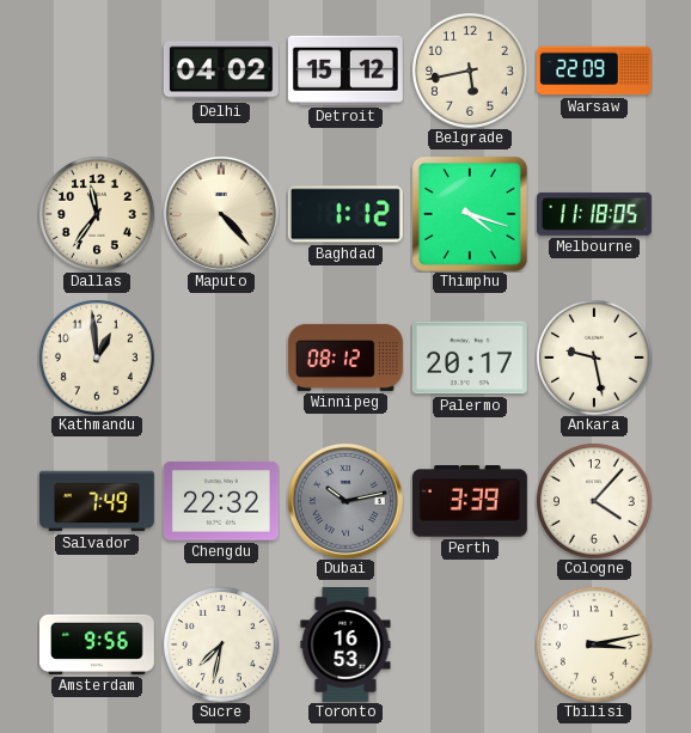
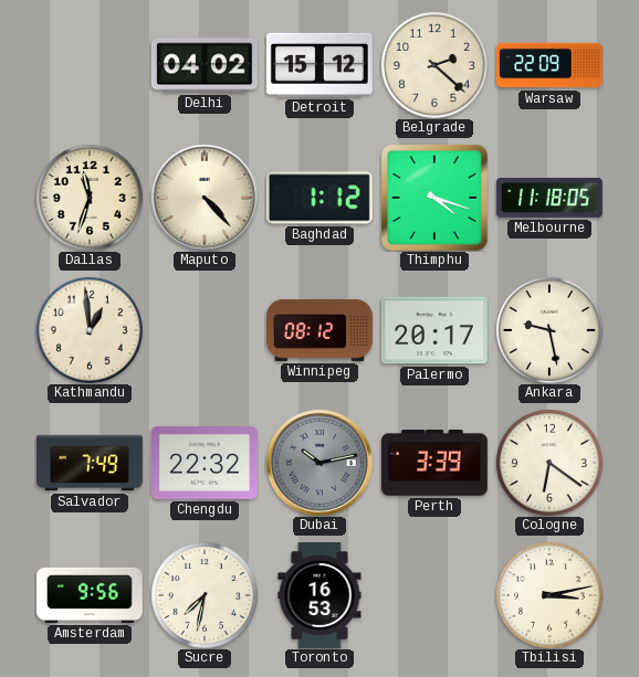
Belgrade: 5:43 -> 2:22
Dallas: 11:36 -> 11:33
Cologne: 4:07 -> 6:21
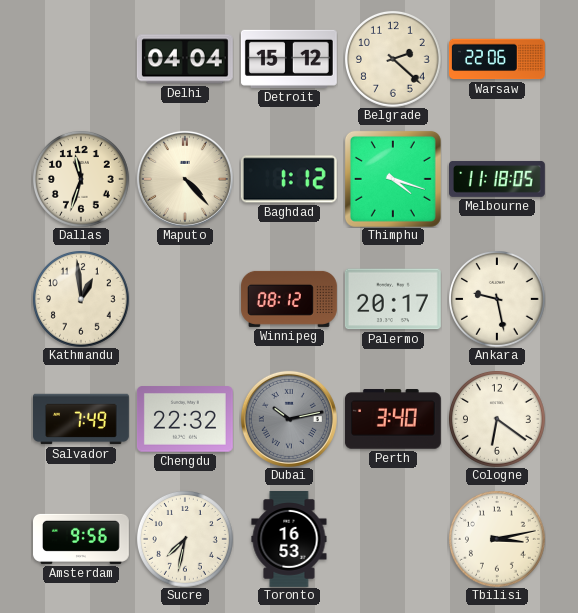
Delhi: 04:02 -> 04:04
Warsaw: 22:09 -> 22:06
Perth: 3:39 -> 3:40
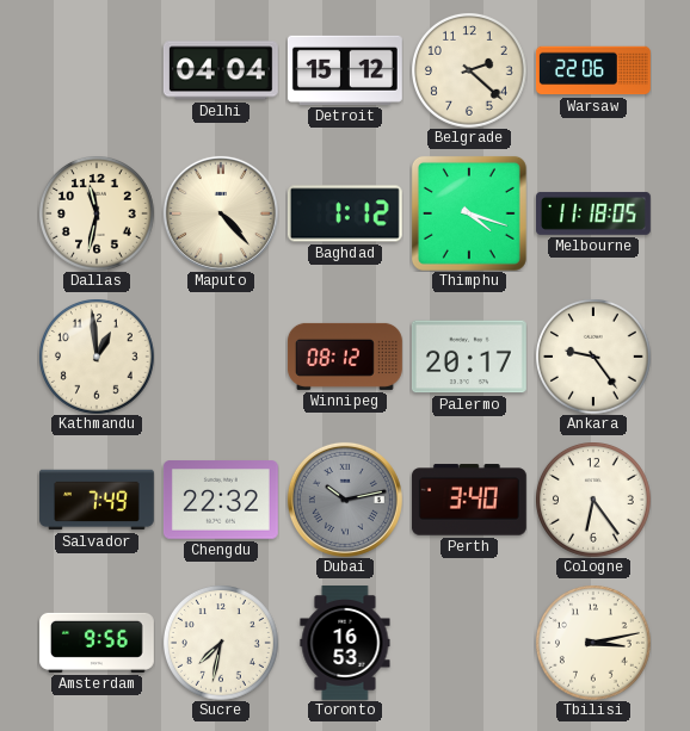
Dallas: 11:33 -> 11:32
Ankara: 9:28 -> 9:24
Cologne: 6:21 -> 6:24
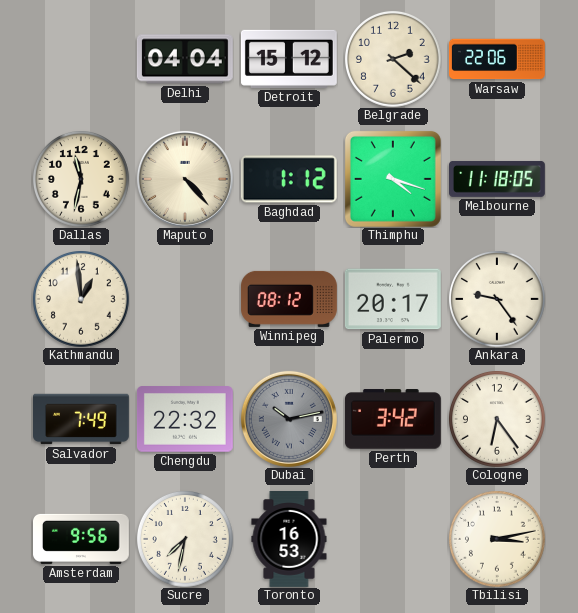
Perth: 3:40 -> 3:42
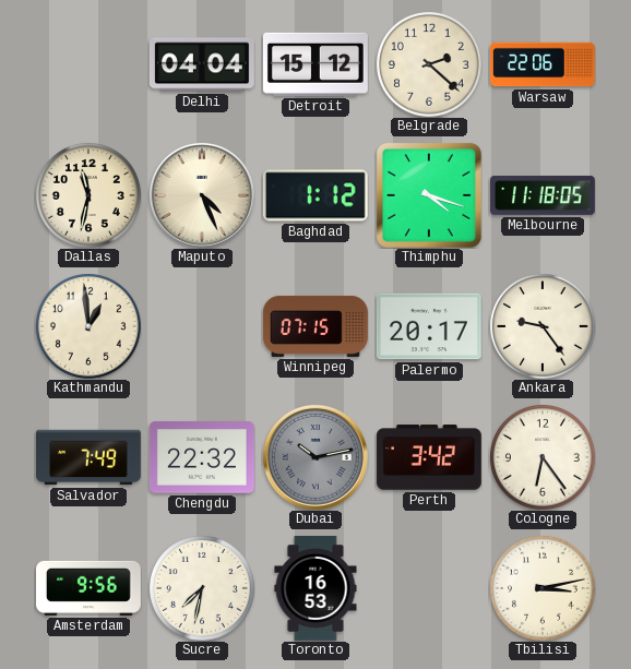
Maputo: 4:23 -> 4:26
Winnipeg: 08:12 -> 07:15
